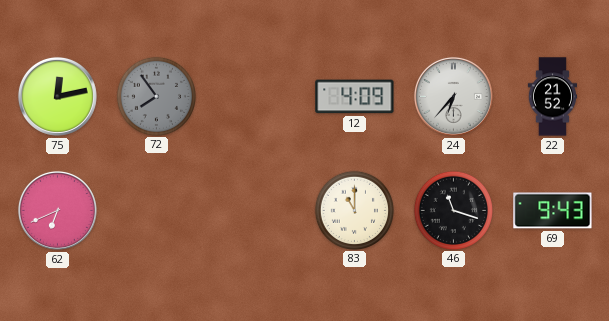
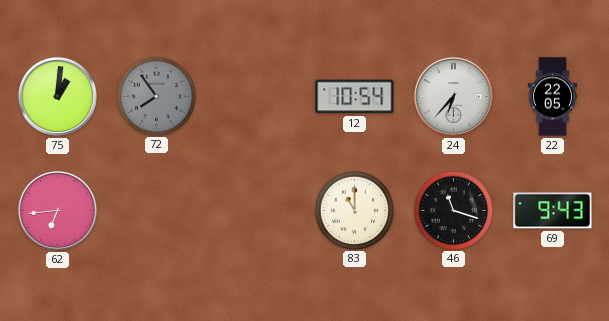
75: 12:13 -> 1:01
12: 4:09 -> 10:54
22: 21:52 -> 22:05
62: 6:41 -> 6:44
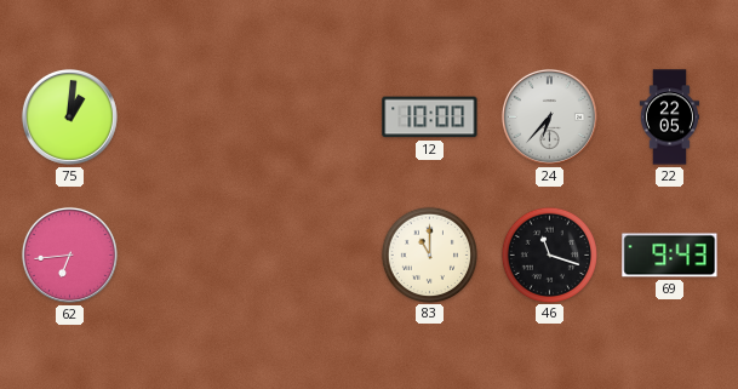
72: 7:54 -> none
12: 10:54 -> 10:00
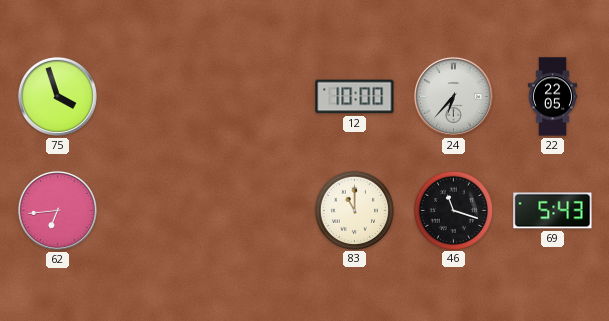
75: 1:01 -> 3:57
69: 9:43 -> 5:43
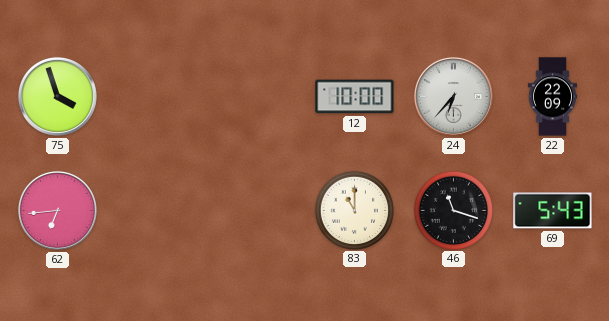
22: 22:05 -> 22:09
